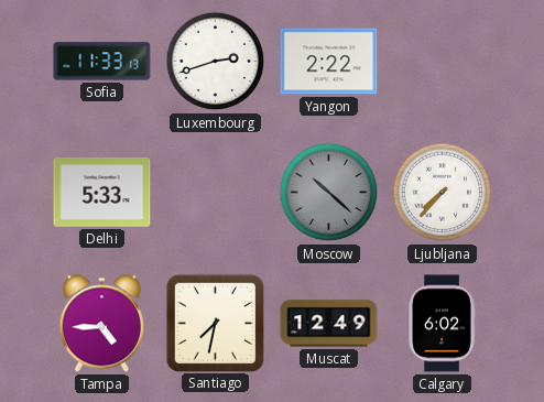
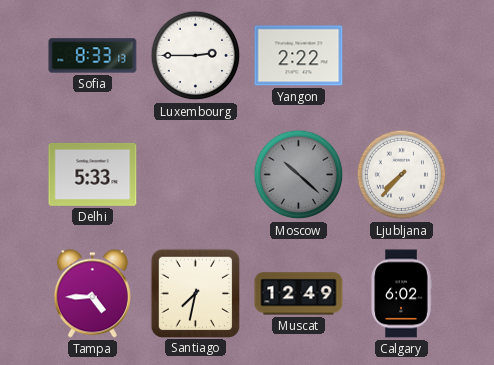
Sofia: 11:33 -> 8:33
Luxembourg: 2:42 -> 2:45
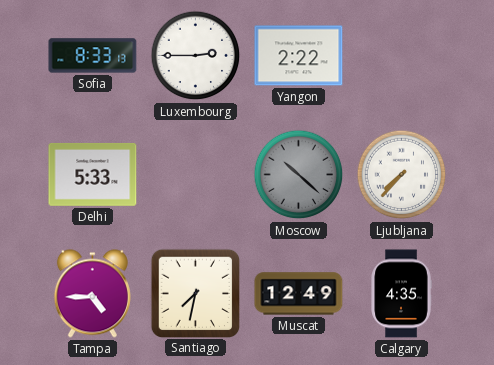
Calgary: 6:02 -> 4:35
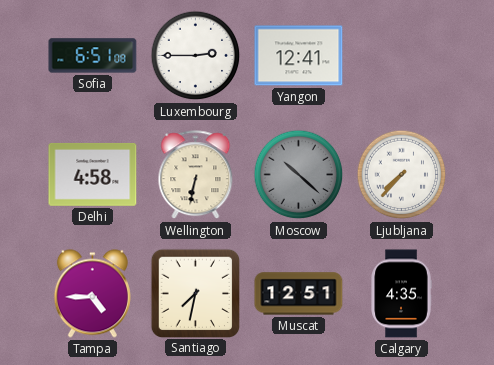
Sofia: 8:33 -> 6:51
Yangon: 2:22 -> 12:41
Delhi: 5:33 -> 4:58
Wellington: none -> 6:32
Muscat: 12:49 -> 12:51
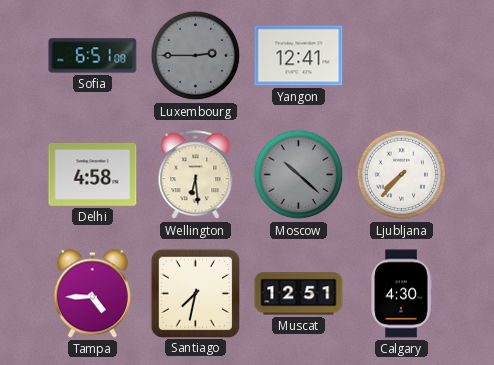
Luxembourg dial: white -> grey
Wellington: 6:32 -> 6:29
Calgary: 4:35 -> 4:30
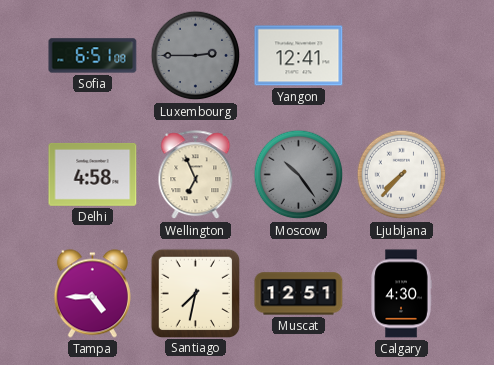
Wellington: 6:29 -> 6:56
Moscow: 10:22 -> 10:24
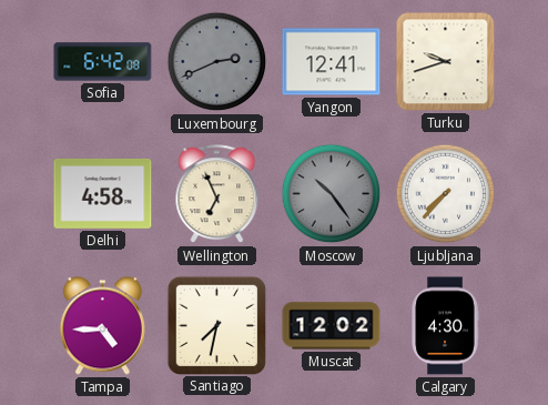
Sofia: 6:51 -> 6:42
Luxembourg: 2:45 -> 2:41
Turku: none -> 9:42
Muscat: 12:51 -> 12:02
